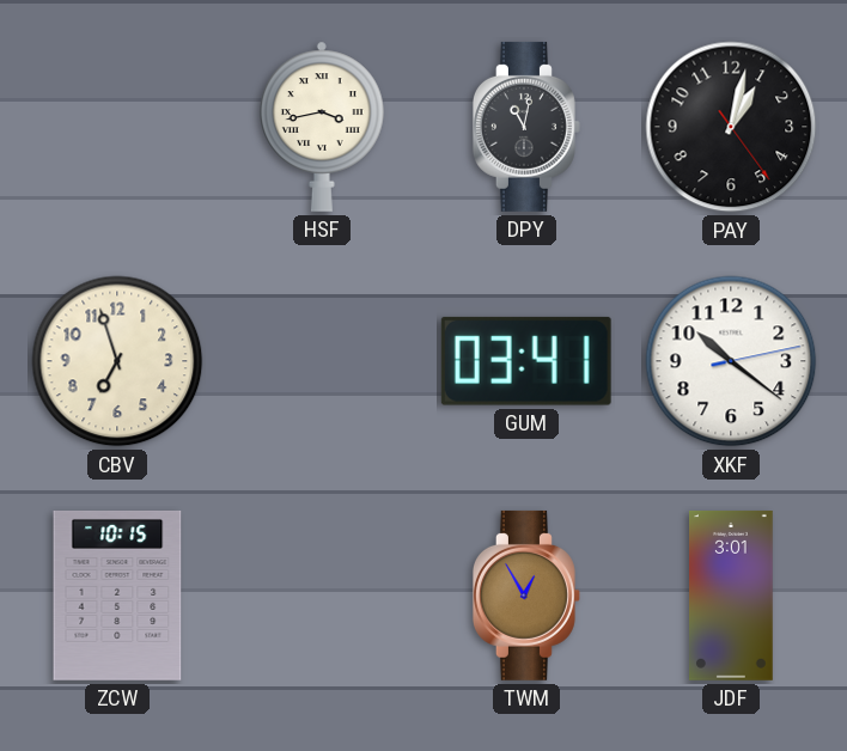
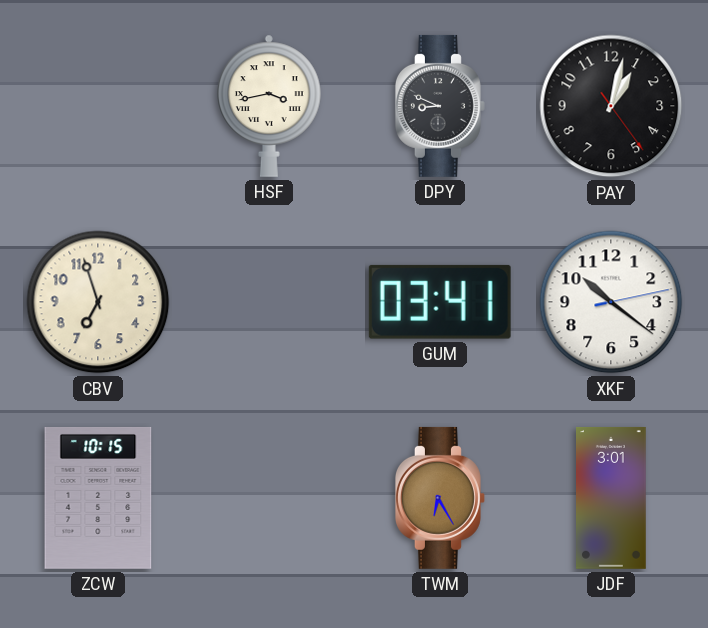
DPY: 11:02 -> 8:49
TWM: 12:55 -> 6:25
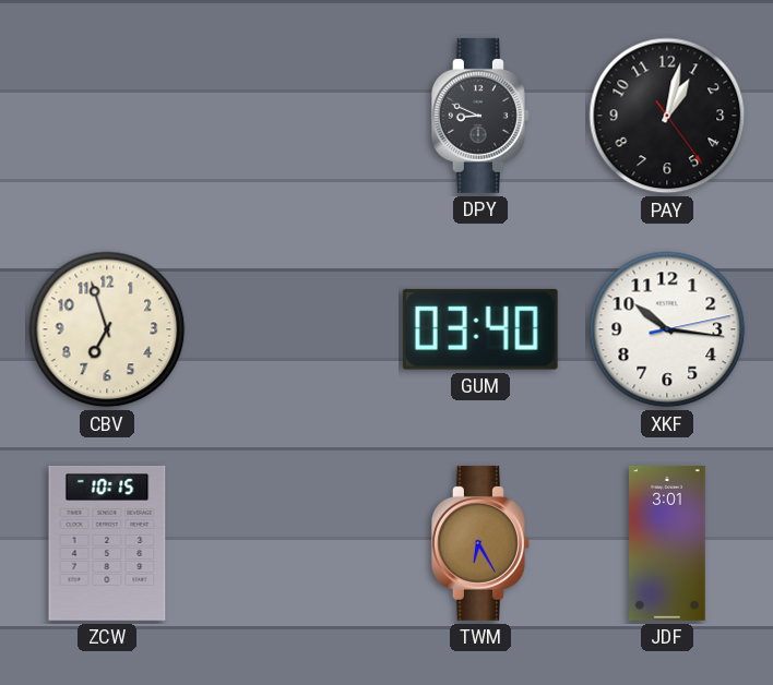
HSF: 3:43 -> none
GUM: 03:41 -> 03:40
XKF: 10:21 -> 10:16
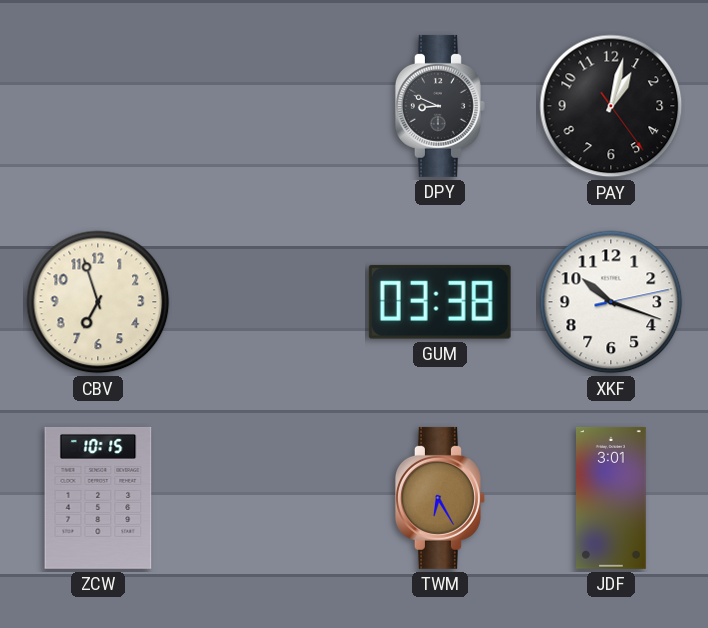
GUM: 03:40 -> 03:38
XKF: 10:16 -> 10:18
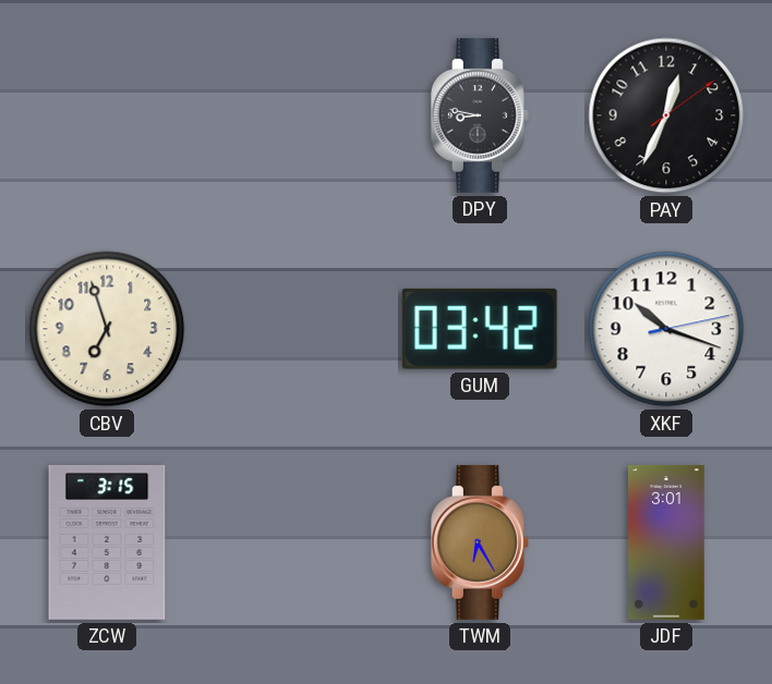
DPY: 8:49 -> 8:47
PAY: 1:02 -> 12:34
GUM: 03:38 -> 03:42
ZCW: 10:15 -> 3:15
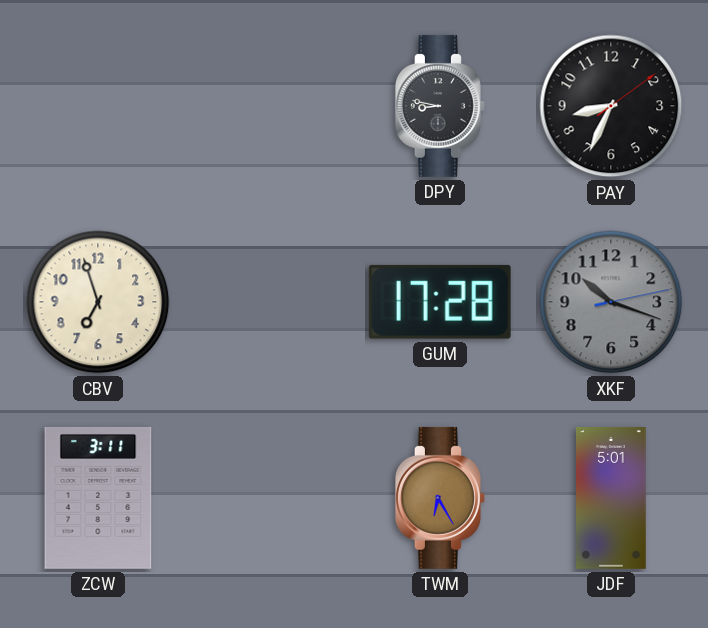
PAY: 12:34 -> 8:34
GUM: 03:42 -> 17:28
XKF dial: white -> grey
ZCW: 3:15 -> 3:11
JDF: 3:01 -> 5:01
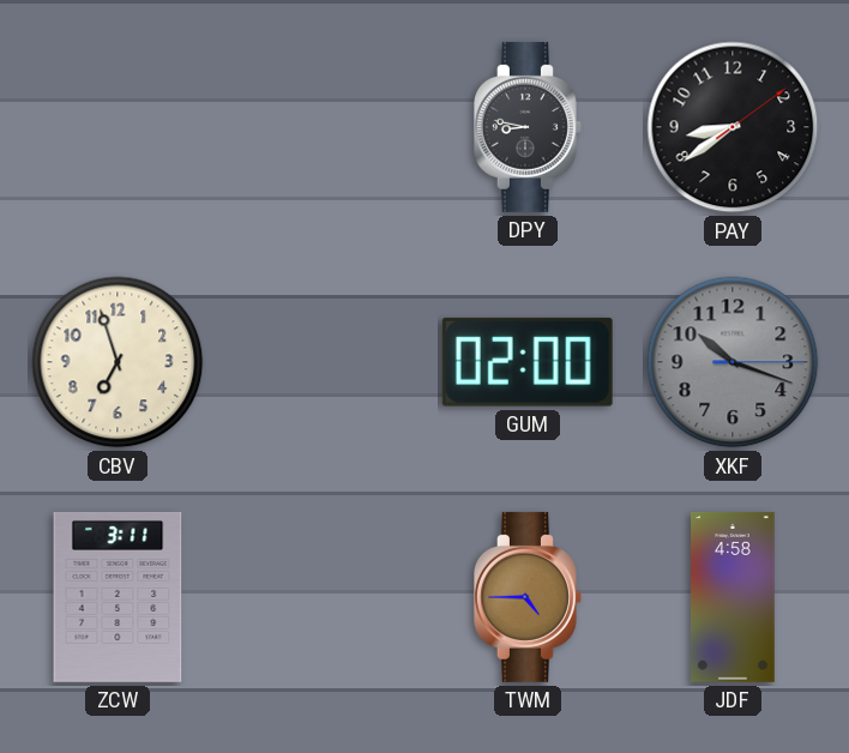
PAY: 8:34 -> 8:39
GUM: 17:28 -> 02:00
XKF: 10:18:13 -> 10:18:15
TWM: 6:25 -> 4:45
JDF: 5:01 -> 4:58
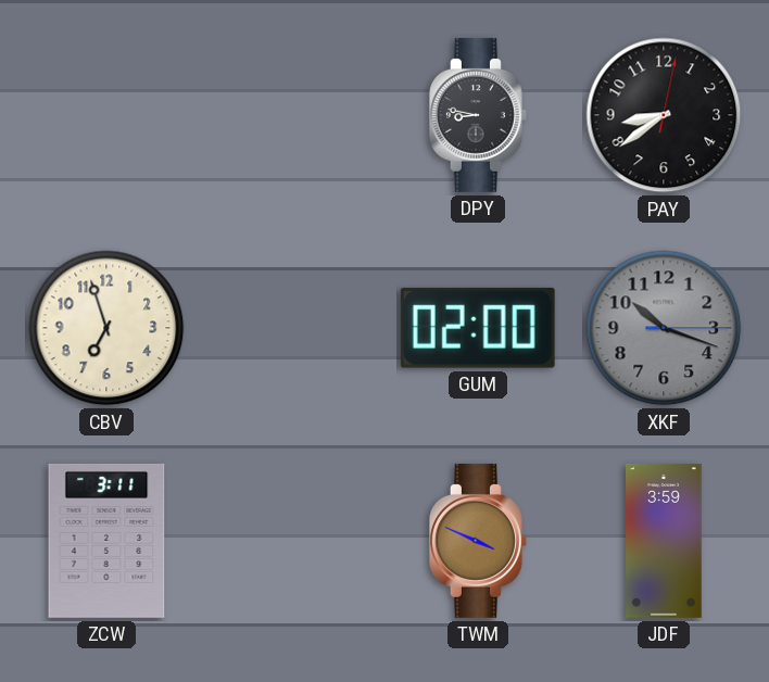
PAY: 8:39:09 -> 8:39:02
TWM: 4:45 -> 3:49
JDF: 4:58 -> 3:59
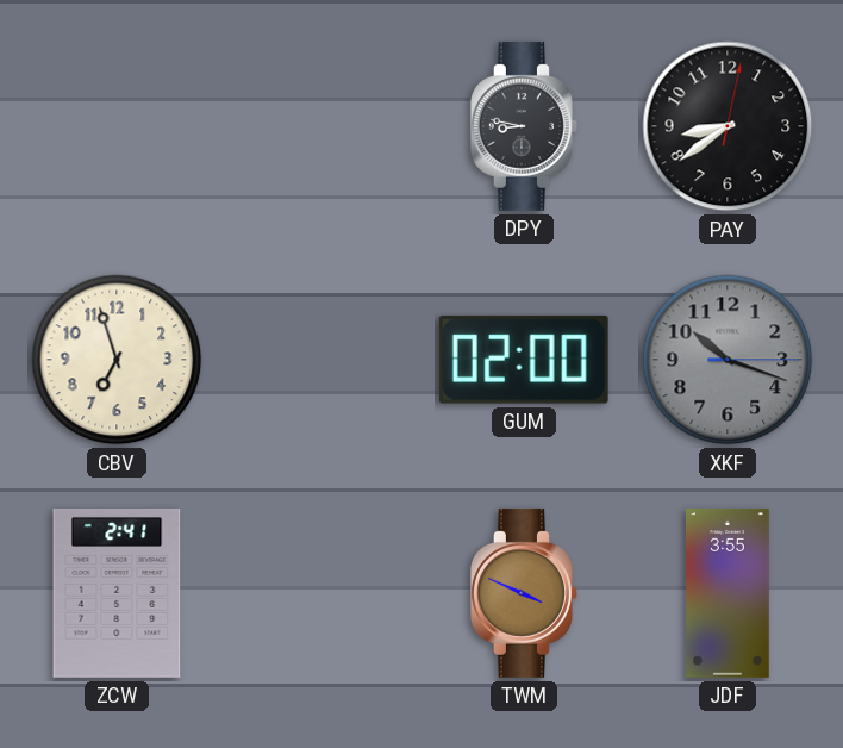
ZCW: 3:11 -> 2:41
JDF: 3:59 -> 3:55
